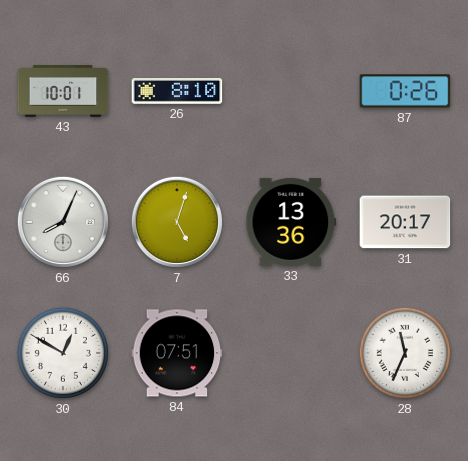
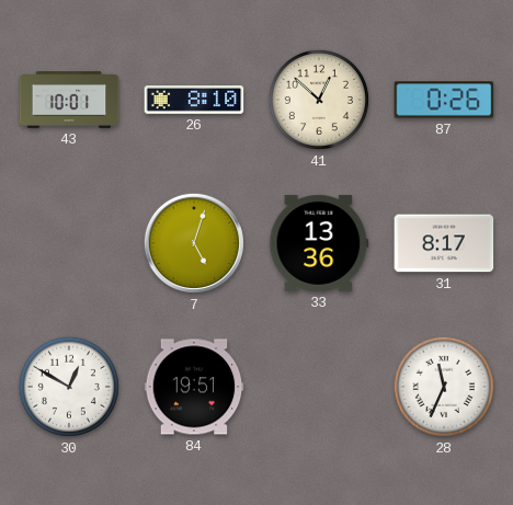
41: none -> 12:52
66: 8:04 -> none
31: 20:17 -> 8:17
84: 07:51 -> 19:51
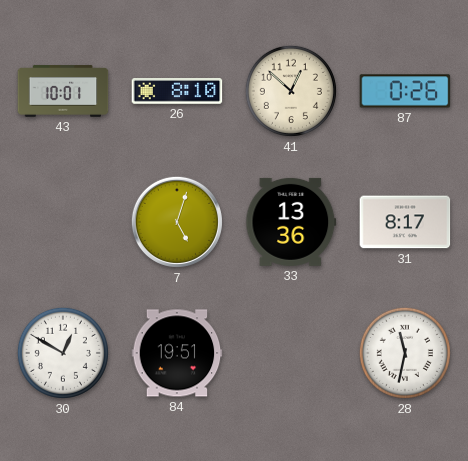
28: 11:34 -> 11:32
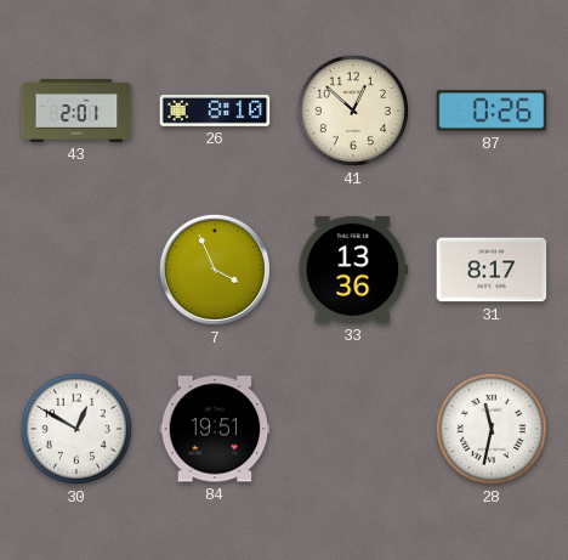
43: 10:01 -> 2:01
7: 5:03 -> 3:56
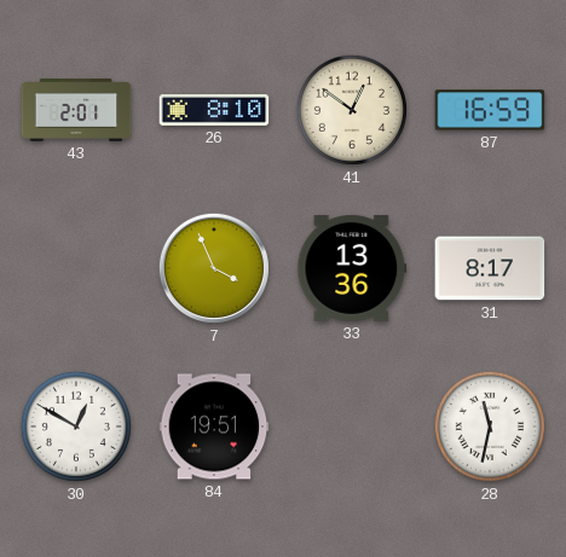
41: 12:52 -> 12:51
87: 0:26 -> 16:59
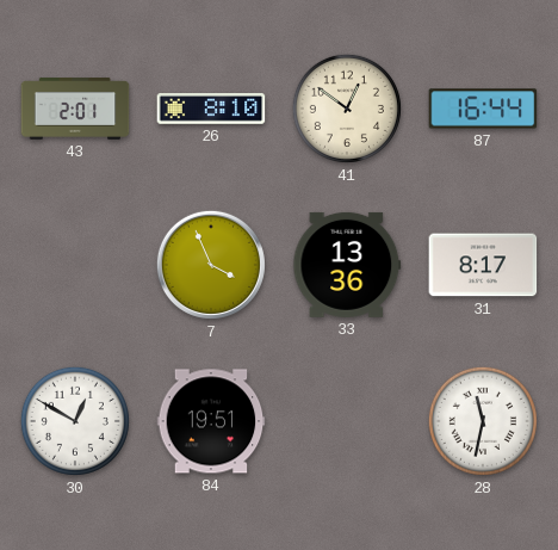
87: 16:59 -> 16:44
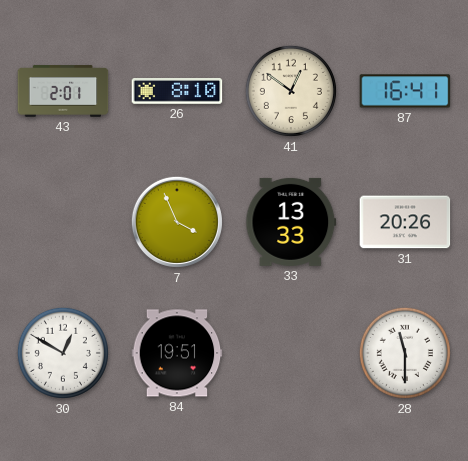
87: 16:44 -> 16:41
33: 13:36 -> 13:33
31: 8:17 -> 20:26
28: 11:32 -> 11:30
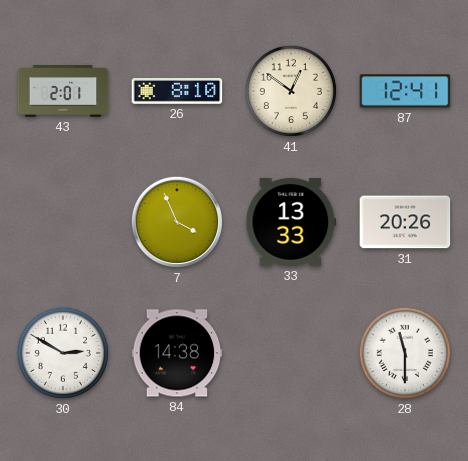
87: 16:41 -> 12:41
30: 12:50 -> 2:50
84: 19:51 -> 14:38
